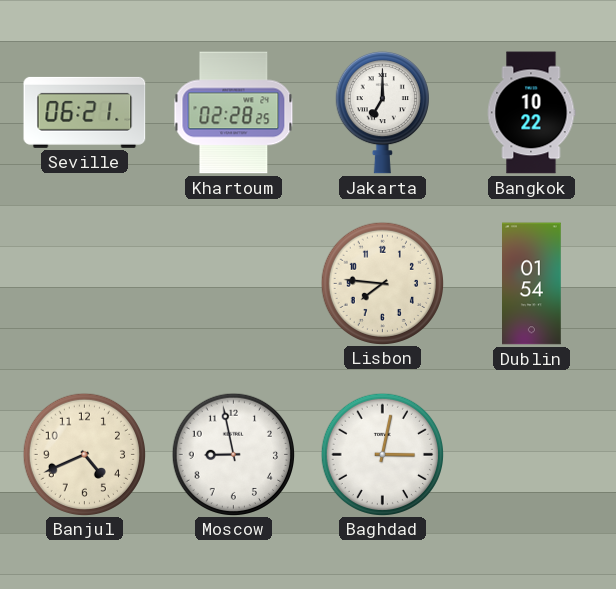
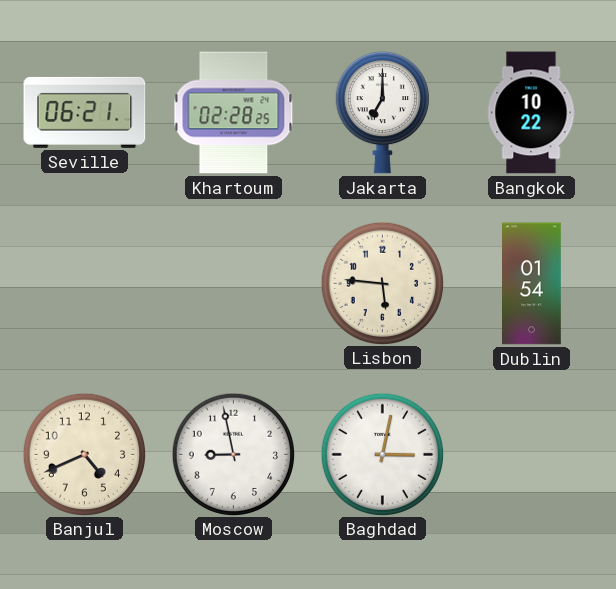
Lisbon: 7:46 -> 5:46
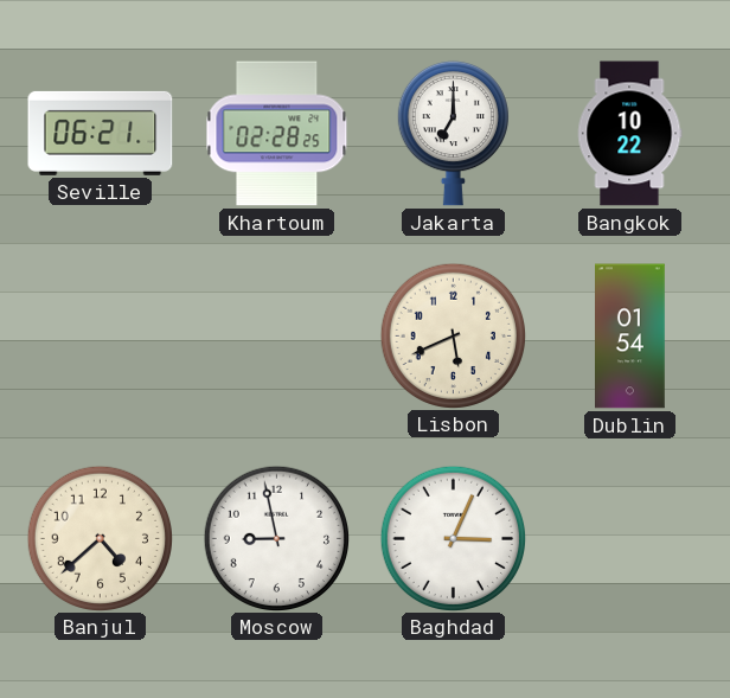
Lisbon: 5:46 -> 5:41
Banjul: 4:41 -> 4:38
Baghdad: 3:02 -> 3:04
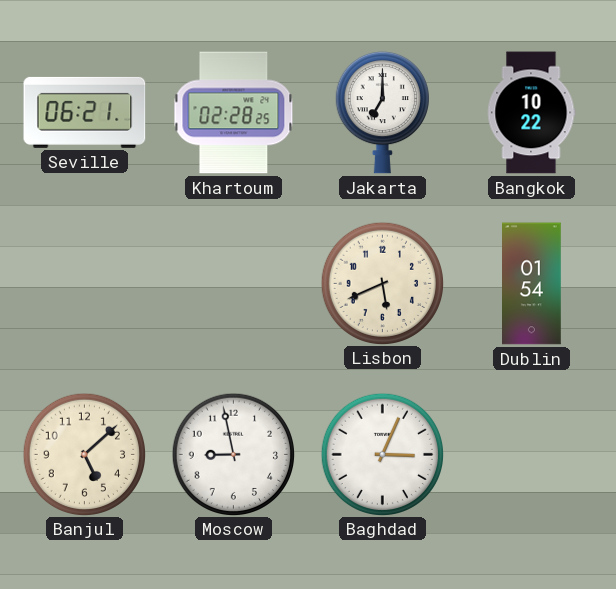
Banjul: 4:38 -> 5:08
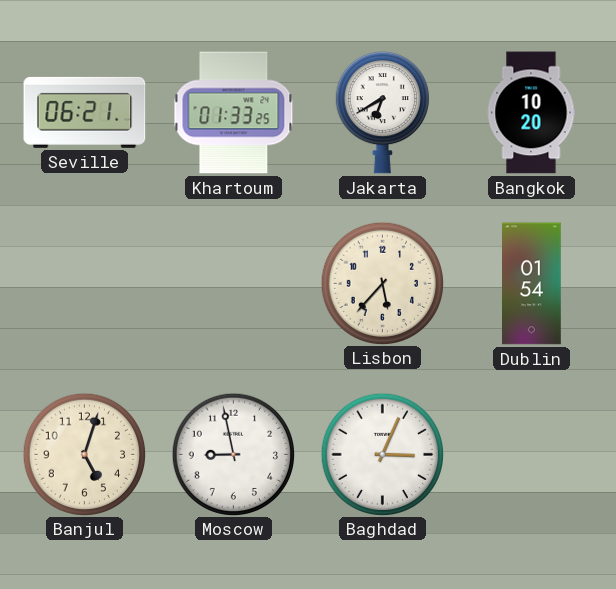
Khartoum: 02:28 -> 01:33
Jakarta: 7:00 -> 6:40
Bangkok: 10:22 -> 10:20
Lisbon: 5:41 -> 5:37
Banjul: 5:08 -> 5:03
